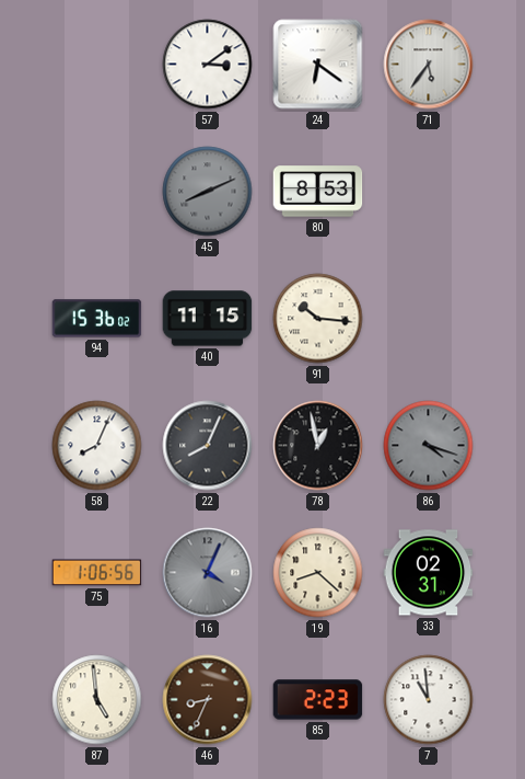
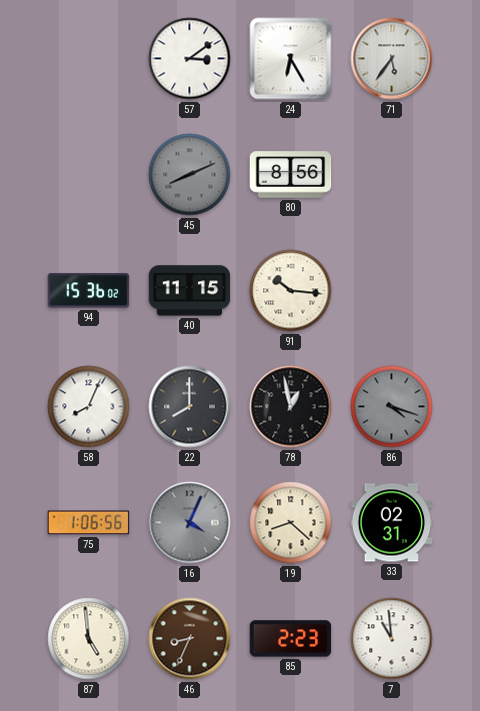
24: 6:21 -> 6:25
80: 8:53 -> 8:56
22: 8:04 -> 8:00
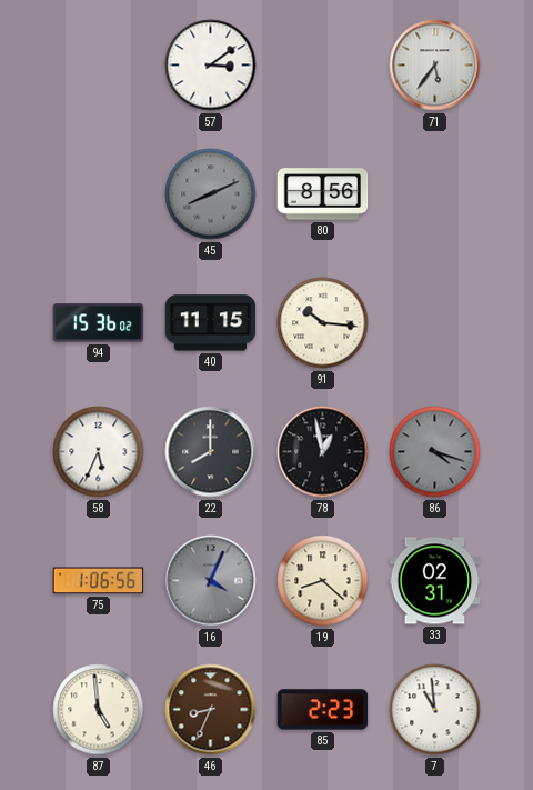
24: 6:25 -> none
58: 8:04 -> 5:34
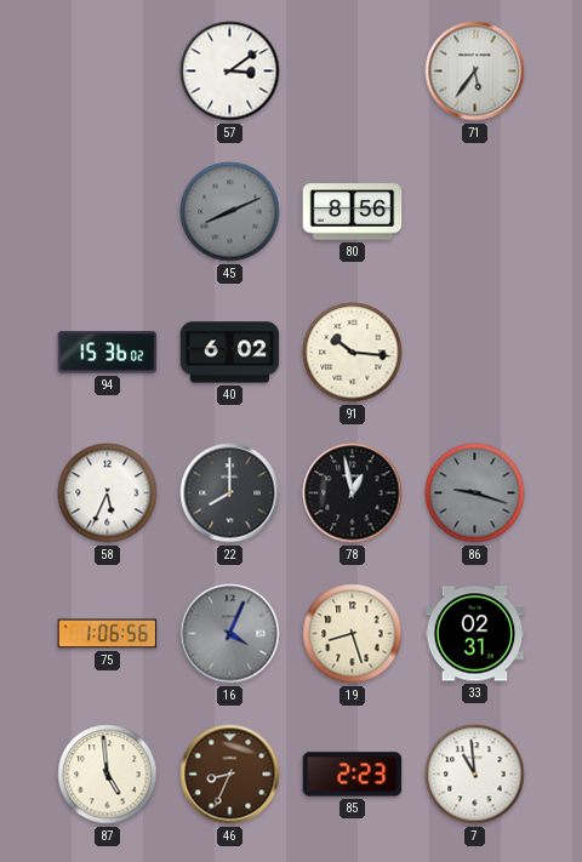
40: 11:15 -> 6:02
86: 4:18 -> 9:18
19: 8:22 -> 8:27
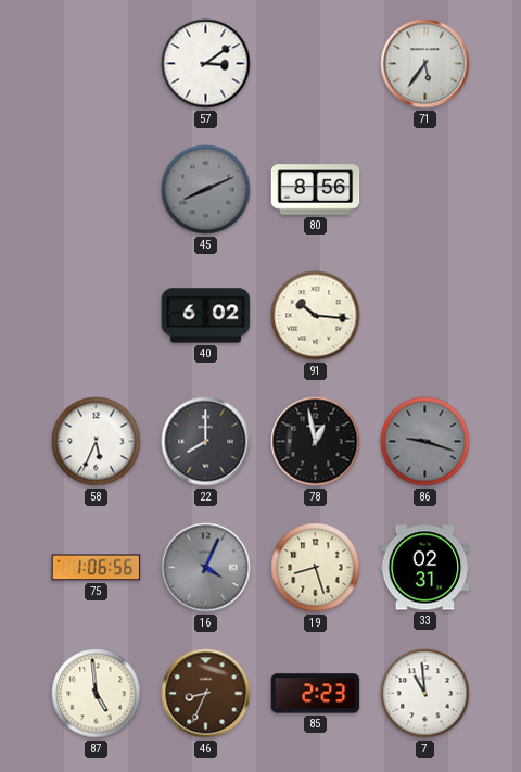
94: 15:36 -> none
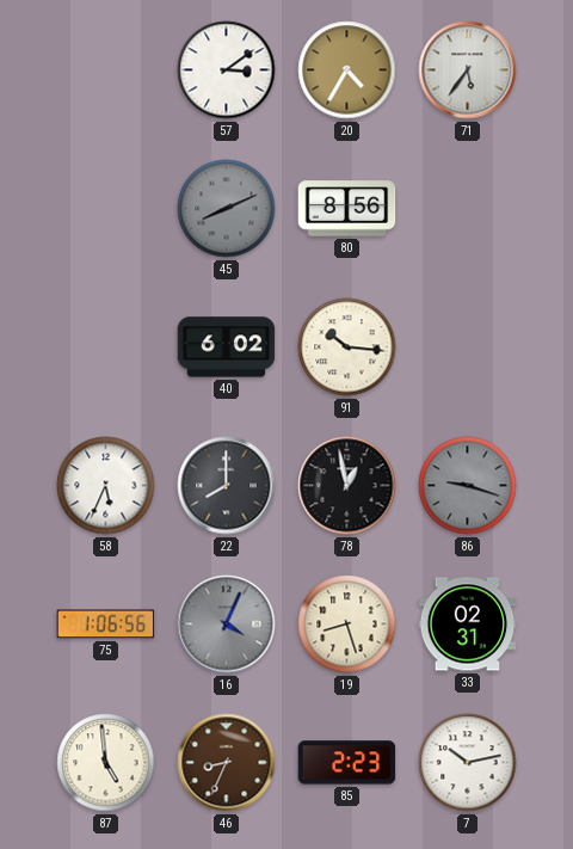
20: none -> 4:35
7: 10:59 -> 10:13
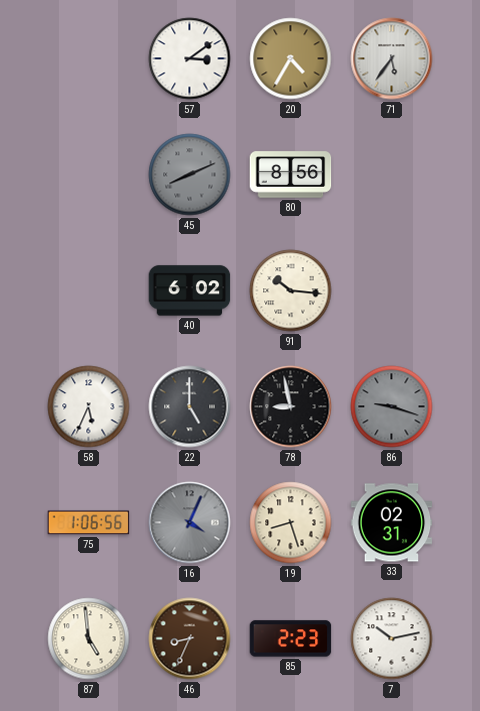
22: 8:00 -> 5:00
78: 12:58 -> 8:58
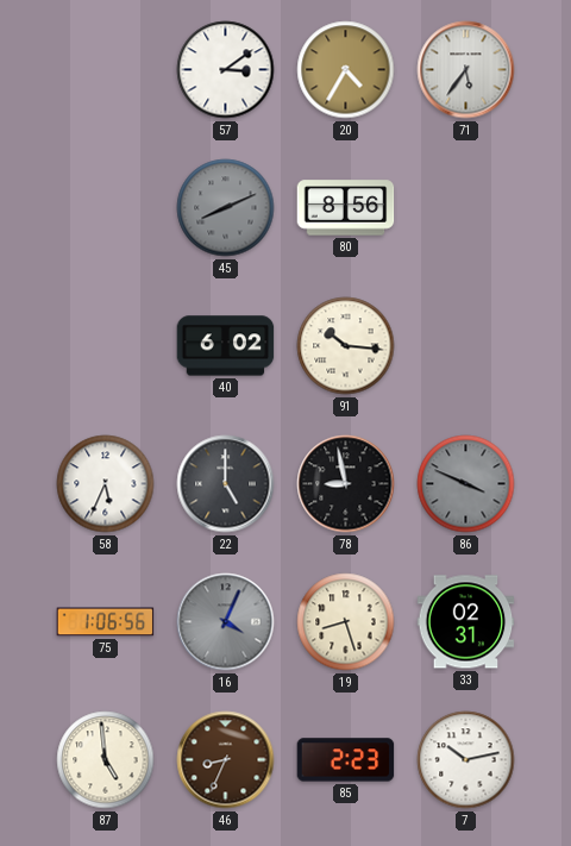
86: 9:18 -> 3:49
